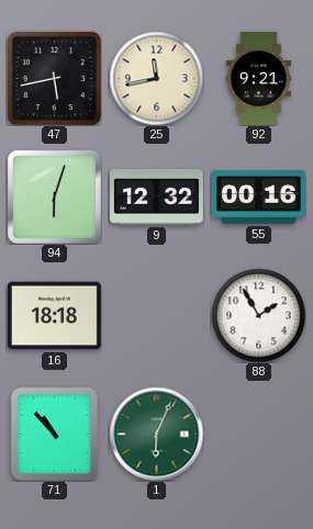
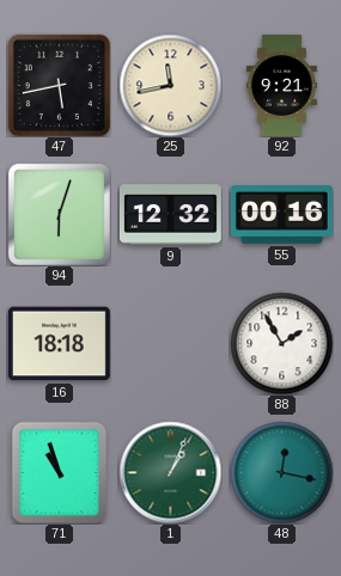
71: 10:53 -> 10:57
1: 6:04 -> 1:04
48: none -> 12:17
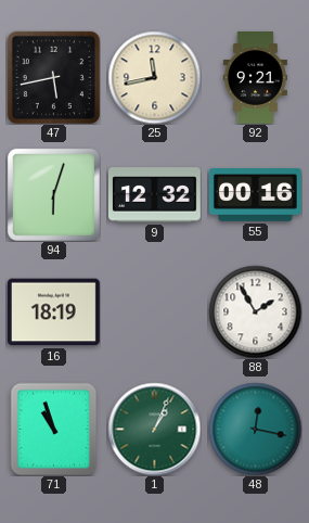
16: 18:18 -> 18:19
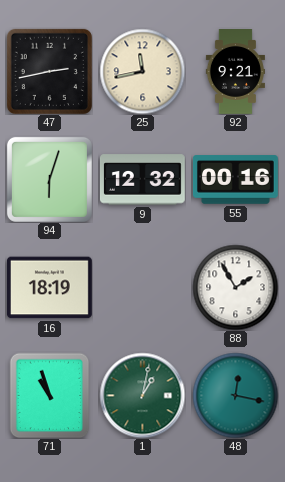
47: 5:43 -> 2:43
1: 1:04 -> 1:02
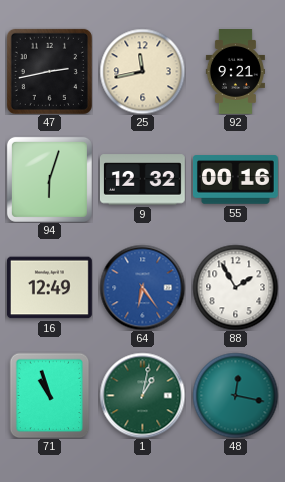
16: 18:19 -> 12:49
64: none -> 6:24
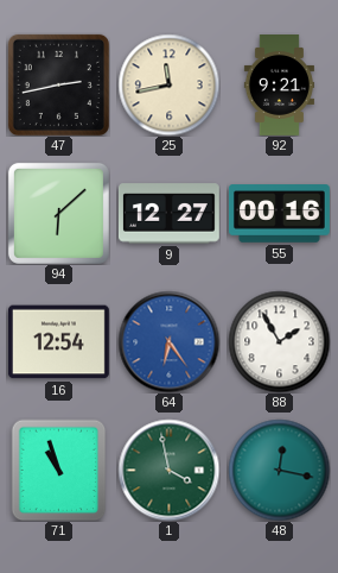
94: 6:03 -> 6:08
9: 12:32 -> 12:27
16: 12:49 -> 12:54
1: 1:02 -> 3:58
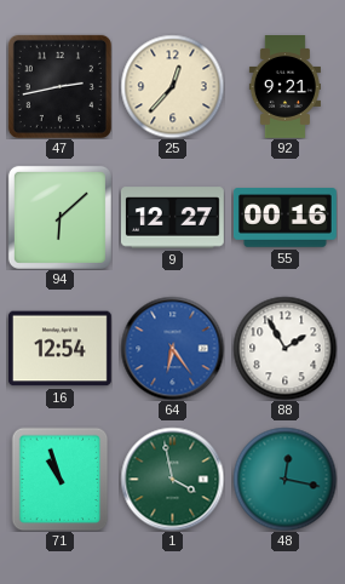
25: 11:43 -> 12:37
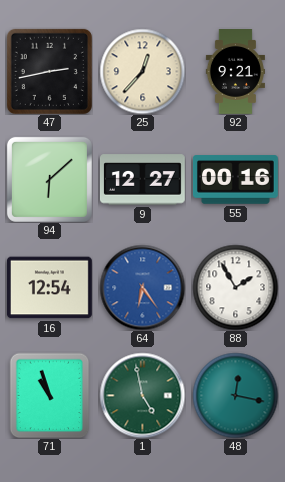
1: 3:58 -> 4:58
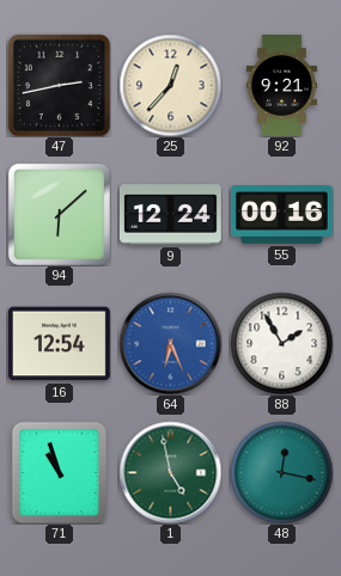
9: 12:27 -> 12:24
64: 6:24 -> 6:26
